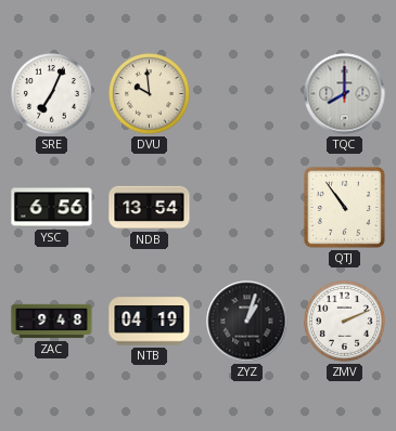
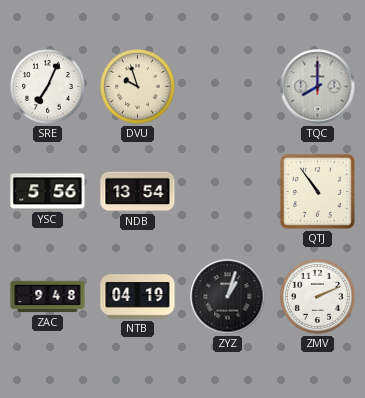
DVU: 9:59 -> 9:57
YSC: 6:56 -> 5:56
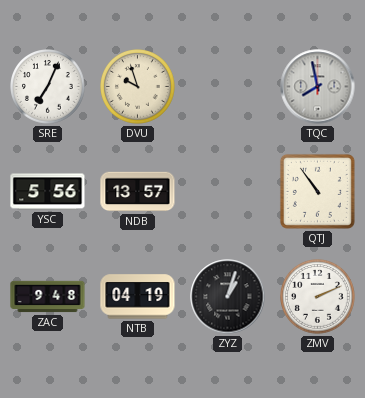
TQC: 8:00 -> 7:58
NDB: 13:54 -> 13:57
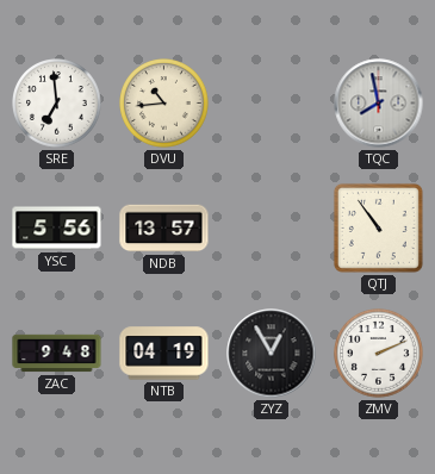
SRE: 7:04 -> 6:59
DVU: 9:57 -> 10:44
ZYZ: 1:03 -> 12:55
